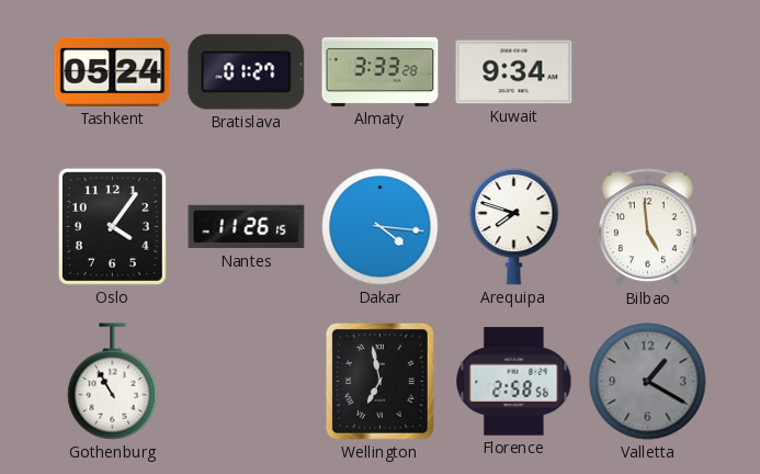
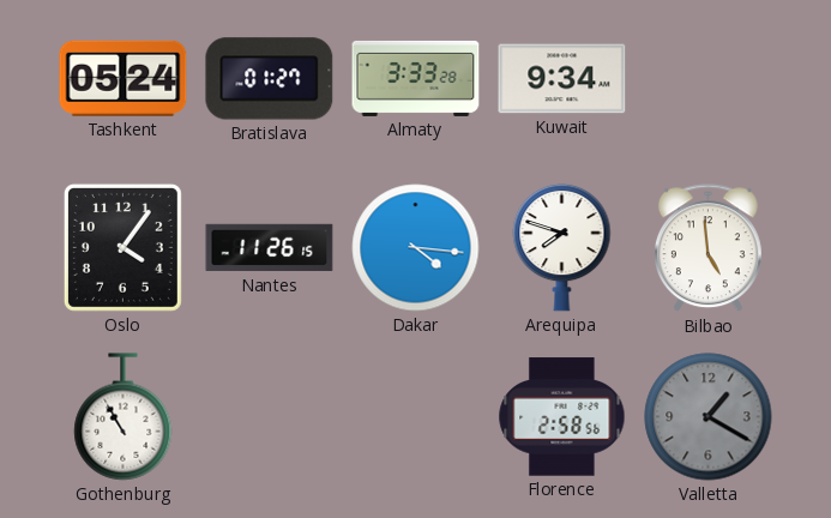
Wellington: 6:58 -> none
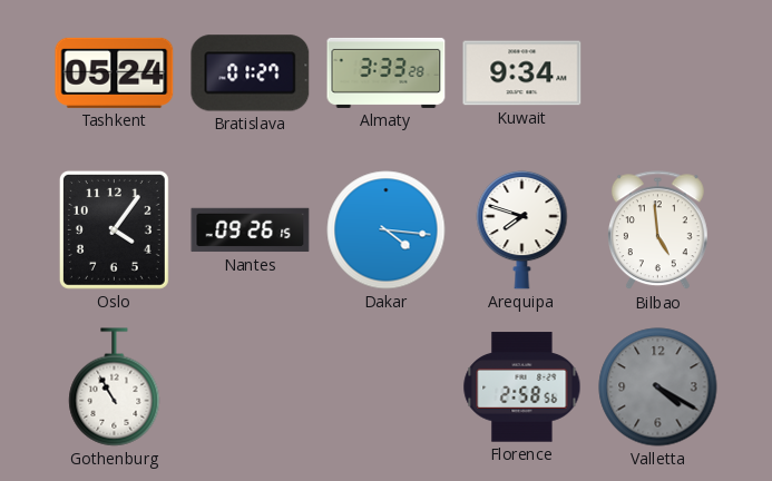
Nantes: 11:26 -> 09:26
Valletta: 1:20 -> 4:20
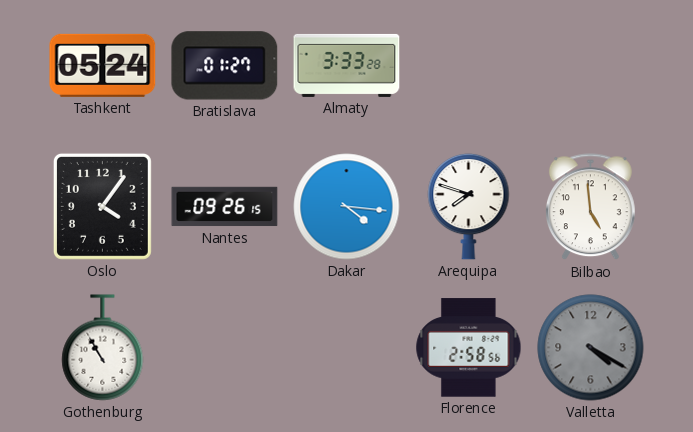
Kuwait: 9:34 -> none
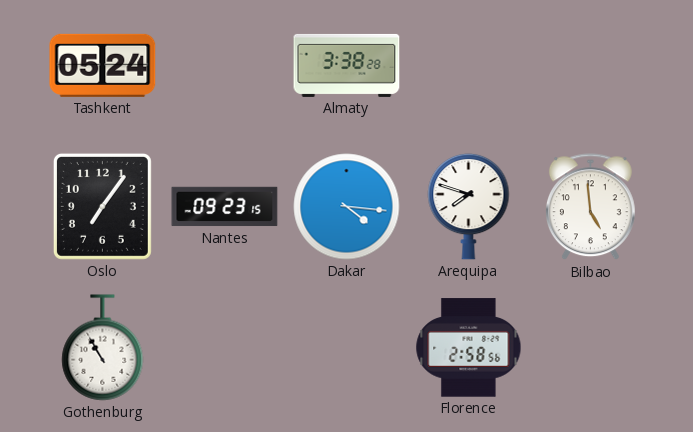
Bratislava: 01:27 -> none
Almaty: 3:33 -> 3:38
Oslo: 4:06 -> 7:06
Nantes: 09:26 -> 09:23
Valletta: 4:20 -> none
